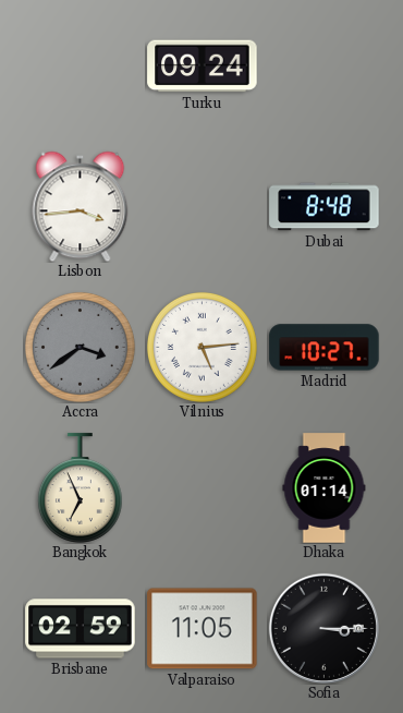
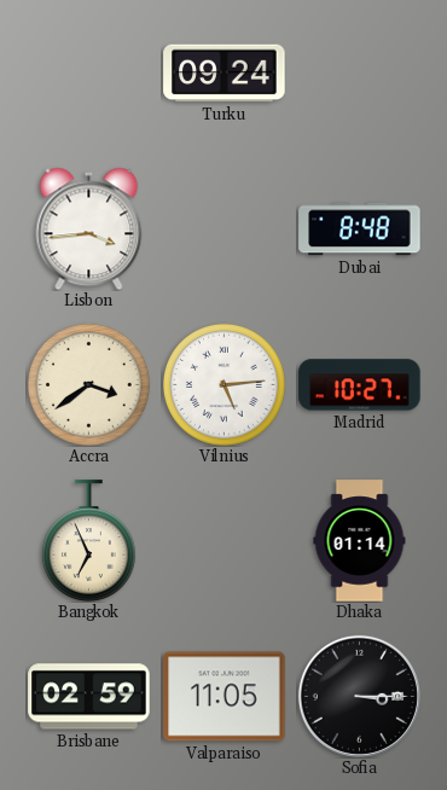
Accra dial: grey -> cream
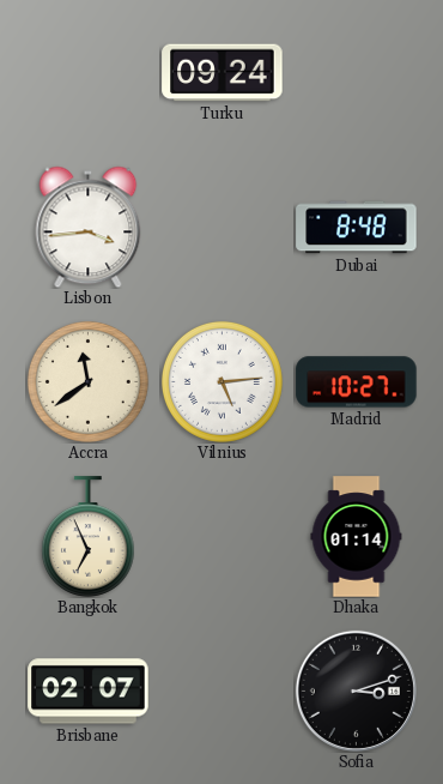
Accra: 3:39 -> 11:39
Brisbane: 02:59 -> 02:07
Valparaiso: 11:05 -> none
Sofia: 3:15 -> 3:12
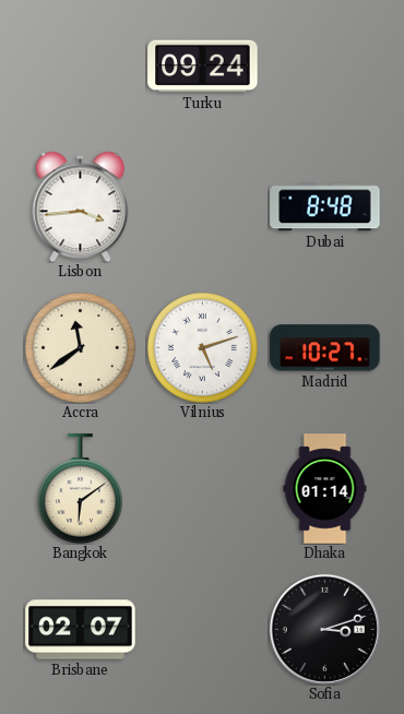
Vilnius: 5:14 -> 5:12
Bangkok: 6:56 -> 6:09
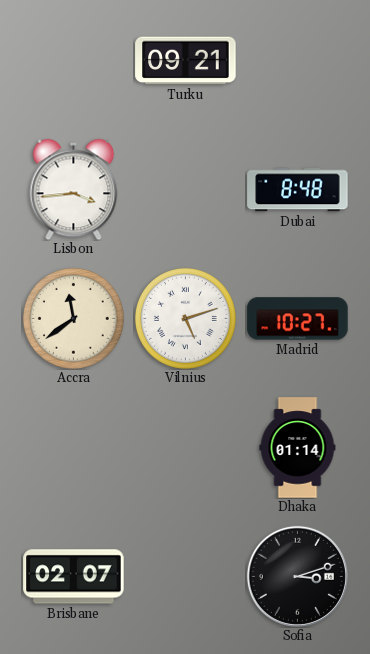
Turku: 09:24 -> 09:21
Bangkok: 6:09 -> none
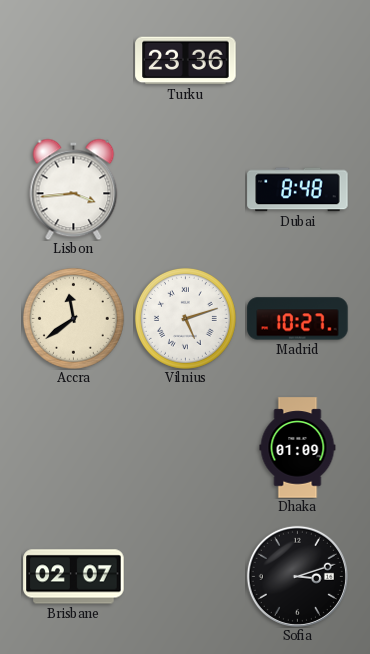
Turku: 09:21 -> 23:36
Dhaka: 01:14 -> 01:09
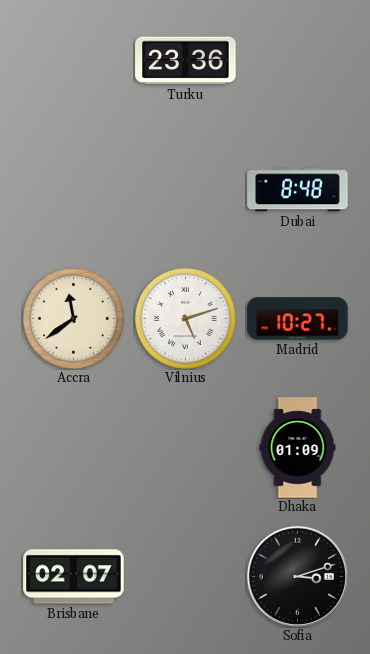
Lisbon: 3:44 -> none
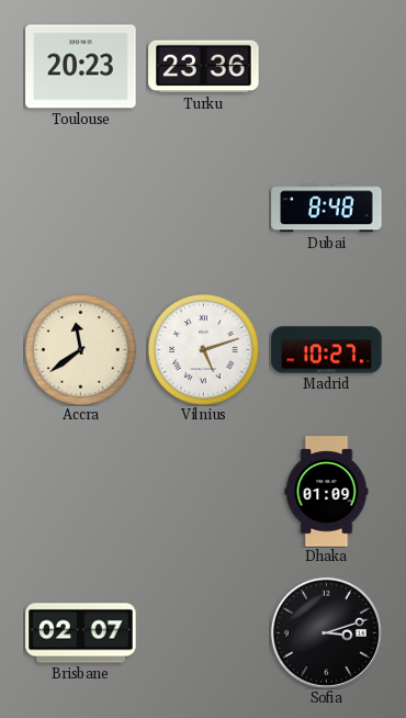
Toulouse: none -> 20:23
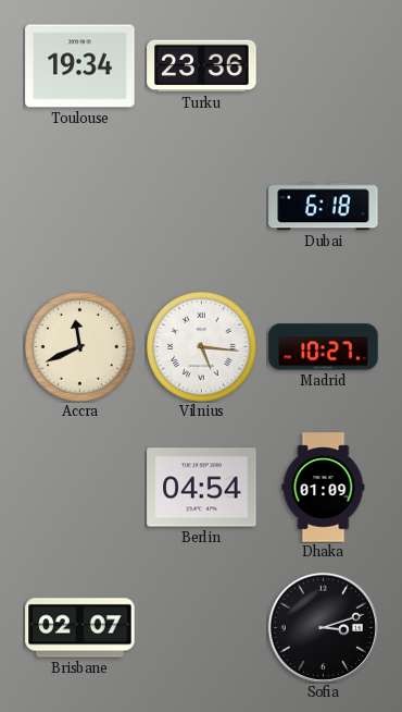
Toulouse: 20:23 -> 19:34
Dubai: 8:48 -> 6:18
Accra: 11:39 -> 11:41
Vilnius: 5:12 -> 5:16
Berlin: none -> 04:54
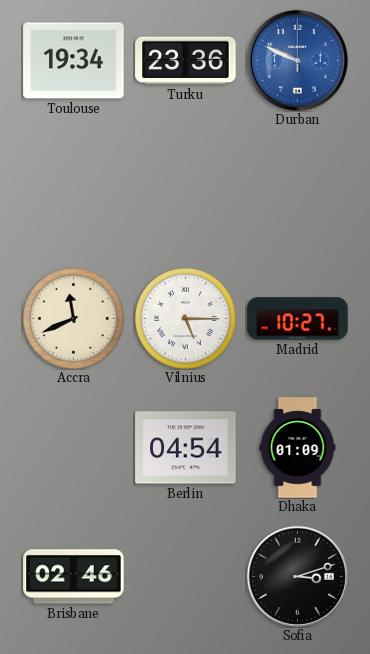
Durban: none -> 9:49
Dubai: 6:18 -> none
Vilnius: 5:16 -> 5:15
Brisbane: 02:07 -> 02:46
